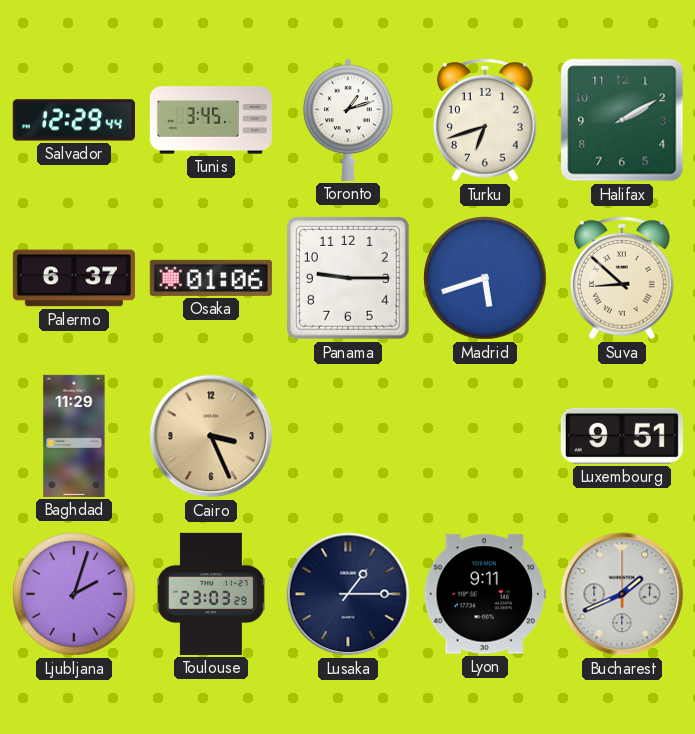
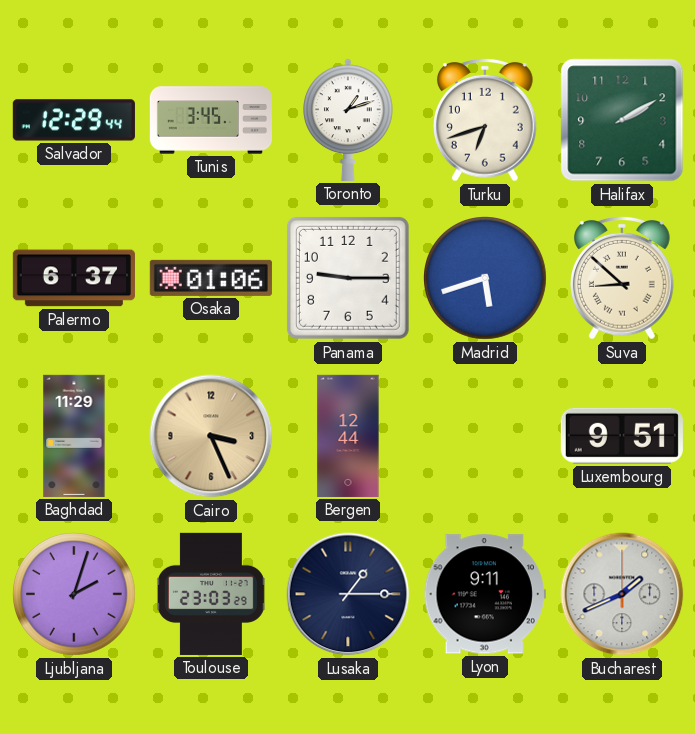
Bergen: none -> 12:44
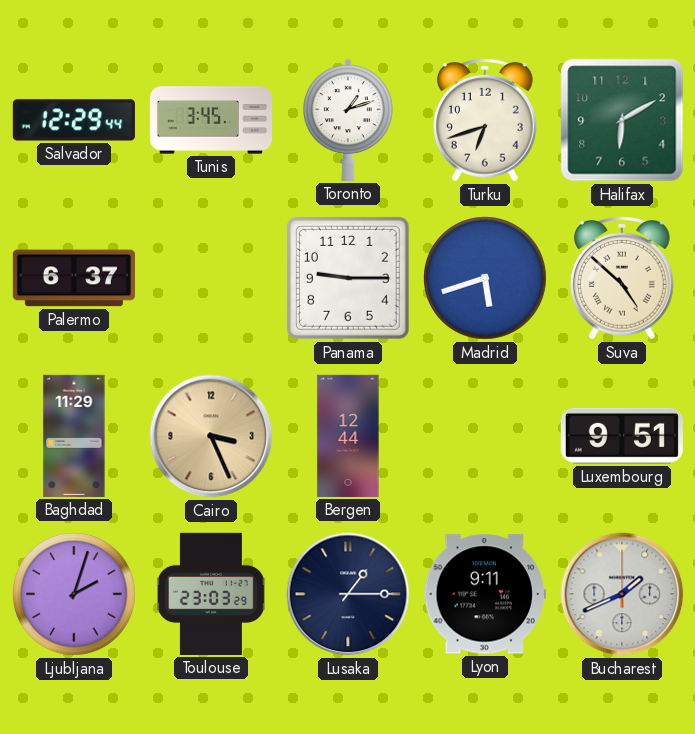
Halifax: 2:10 -> 6:10
Osaka: 01:06 -> none
Suva: 8:52 -> 4:52
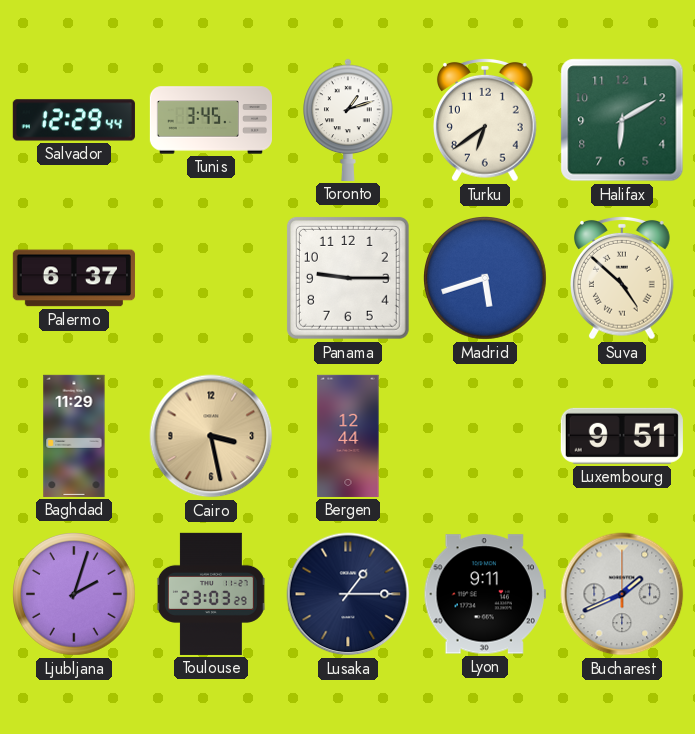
Turku: 6:42 -> 6:39
Cairo: 3:26 -> 3:28
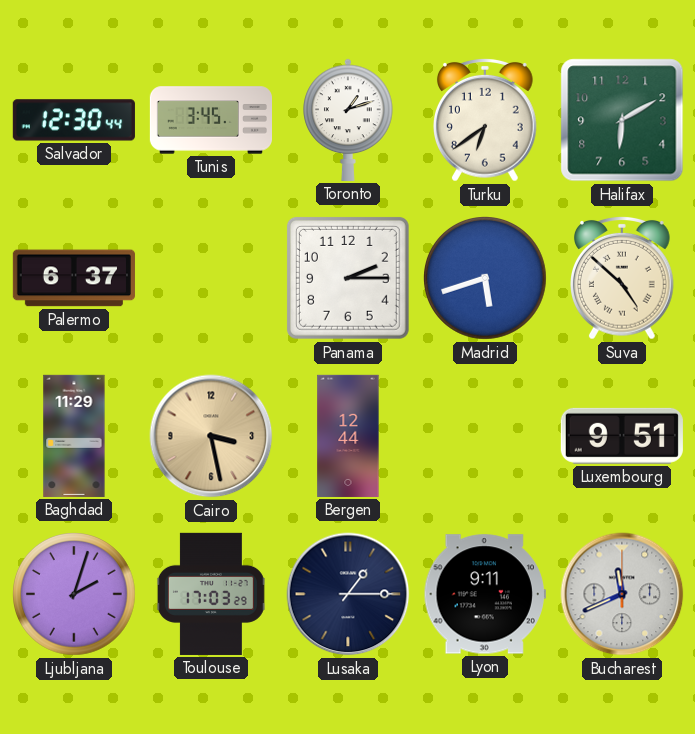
Salvador: 12:29 -> 12:30
Panama: 9:15 -> 2:15
Toulouse: 23:03 -> 17:03
Bucharest: 1:41 -> 11:41
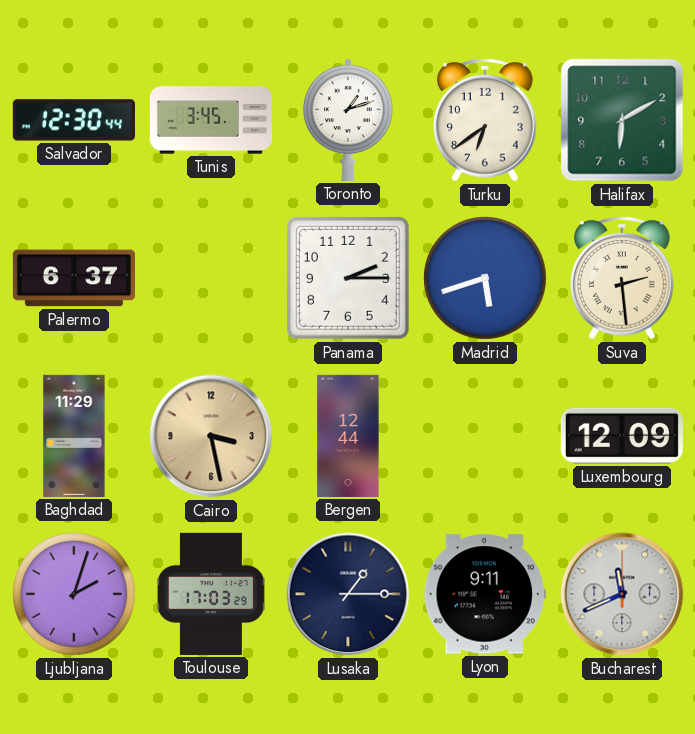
Suva: 4:52 -> 2:29
Luxembourg: 9:51 -> 12:09
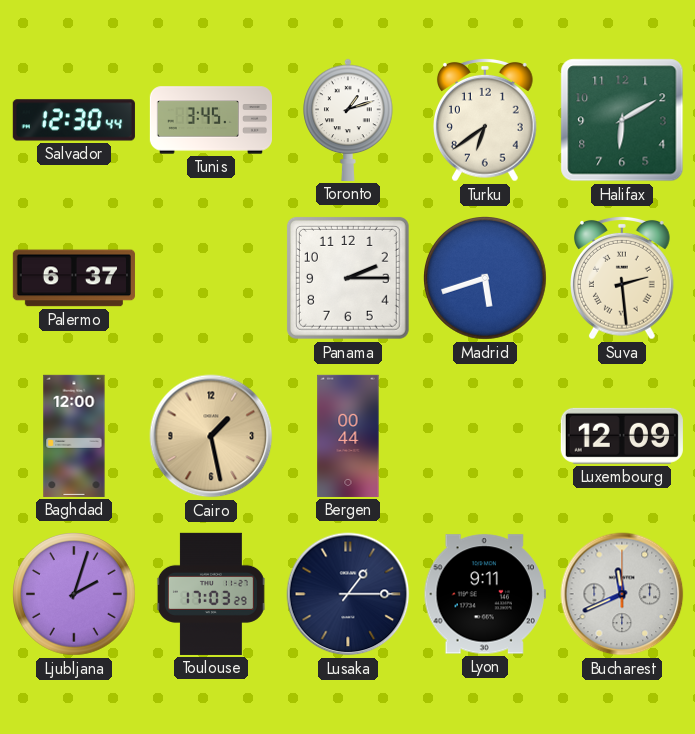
Baghdad: 11:29 -> 12:00
Cairo: 3:28 -> 1:28
Bergen: 12:44 -> 00:44
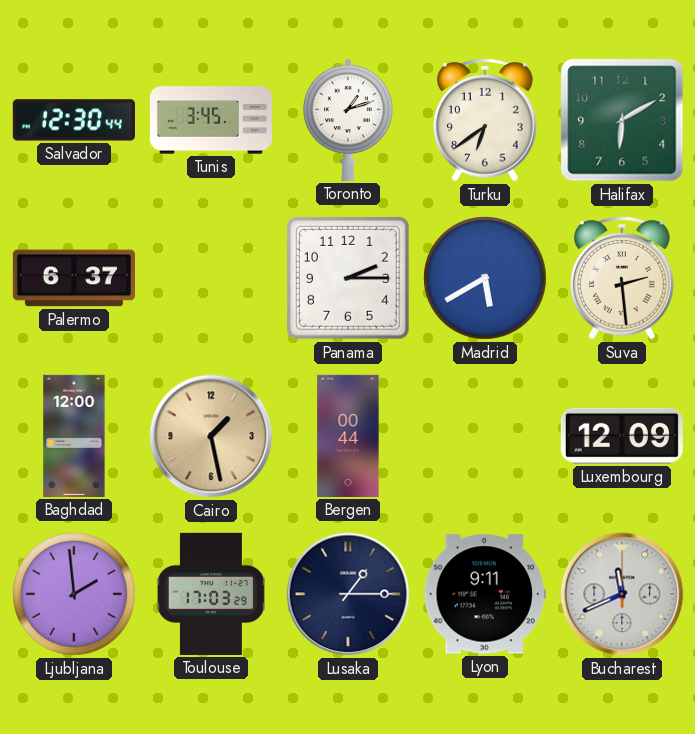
Madrid: 5:42 -> 5:40
Ljubljana: 2:03 -> 1:59
